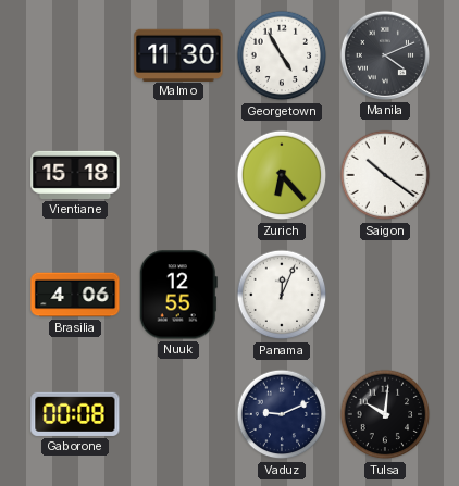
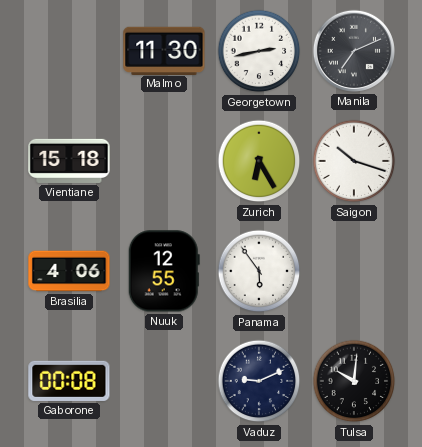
Georgetown: 4:55 -> 2:43
Manila: 4:11 -> 7:11
Zurich: 6:23 -> 6:25
Saigon: 10:21 -> 10:18
Panama: 12:04 -> 5:54
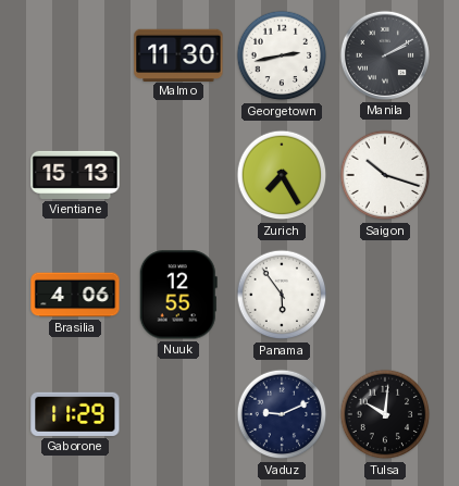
Manila: 7:11 -> 2:10
Vientiane: 15:18 -> 15:13
Zurich: 6:25 -> 7:25
Gaborone: 00:08 -> 11:29
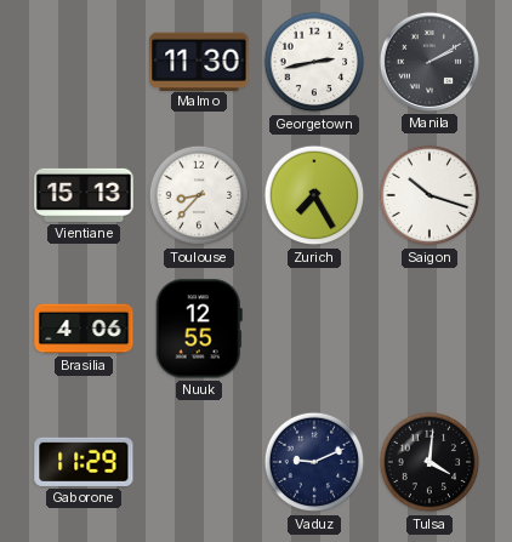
Toulouse: none -> 8:37
Panama: 5:54 -> none
Tulsa: 10:01 -> 4:01
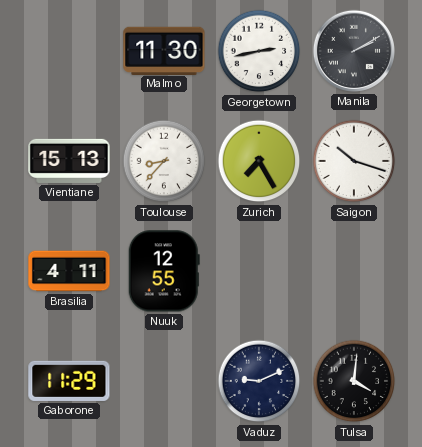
Brasilia: 4:06 -> 4:11
